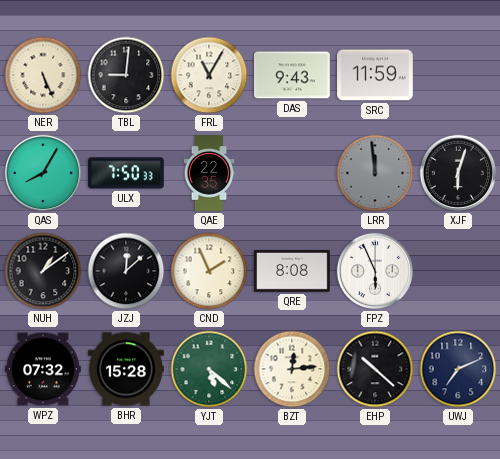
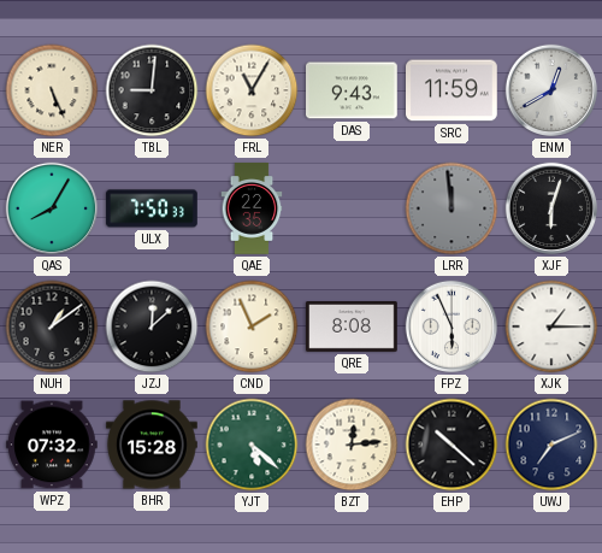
ENM: none -> 12:40
XJK: none -> 1:15
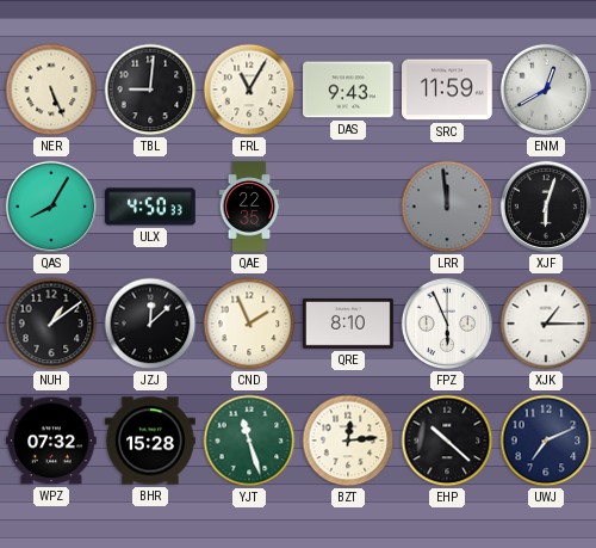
ULX: 7:50 -> 4:50
QRE: 8:08 -> 8:10
YJT: 5:22 -> 11:27
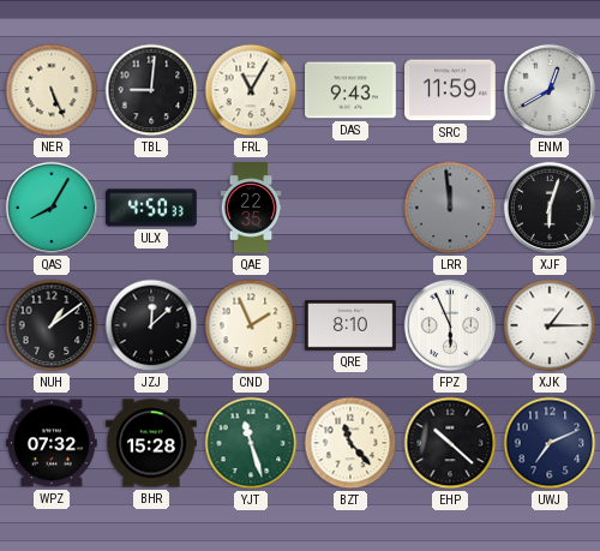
BZT: 12:14 -> 11:23
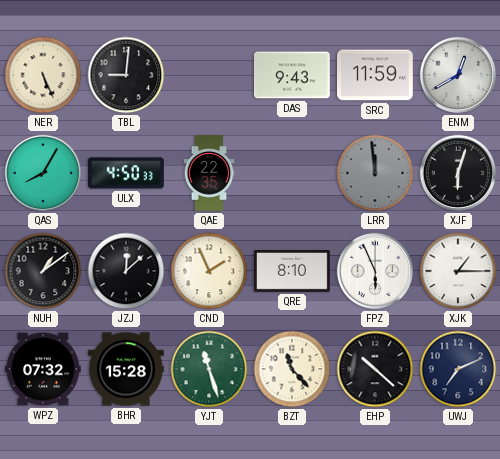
FRL: 11:05 -> none
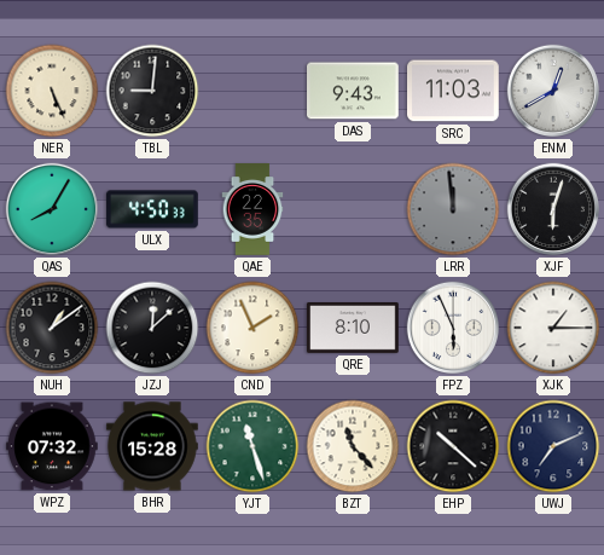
SRC: 11:59 -> 11:03
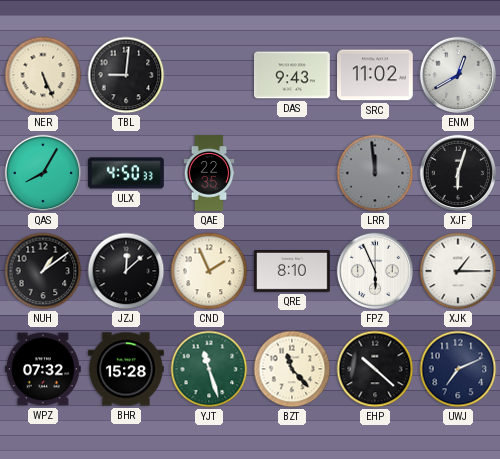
SRC: 11:03 -> 11:02
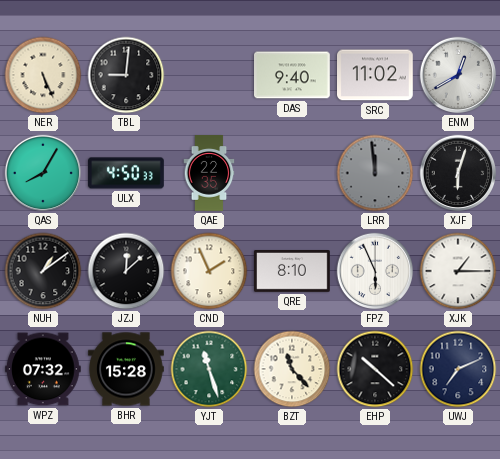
DAS: 9:43 -> 9:40
